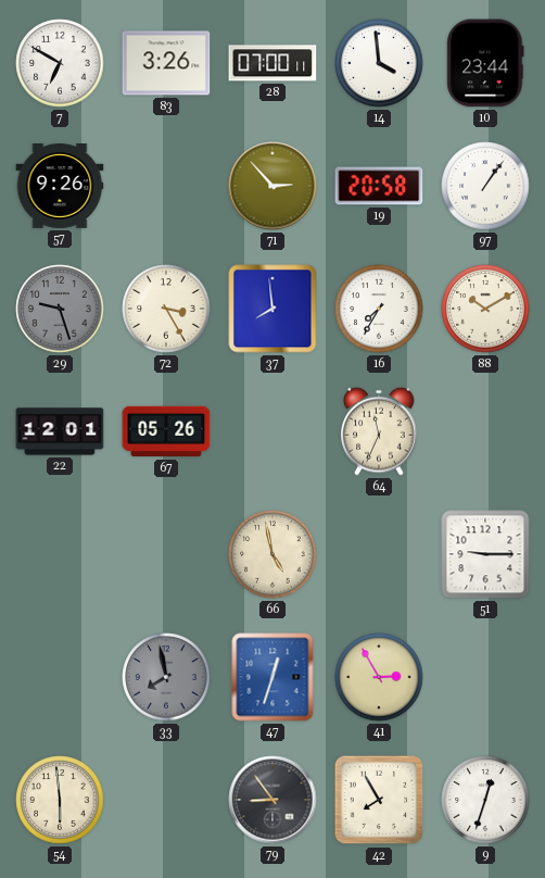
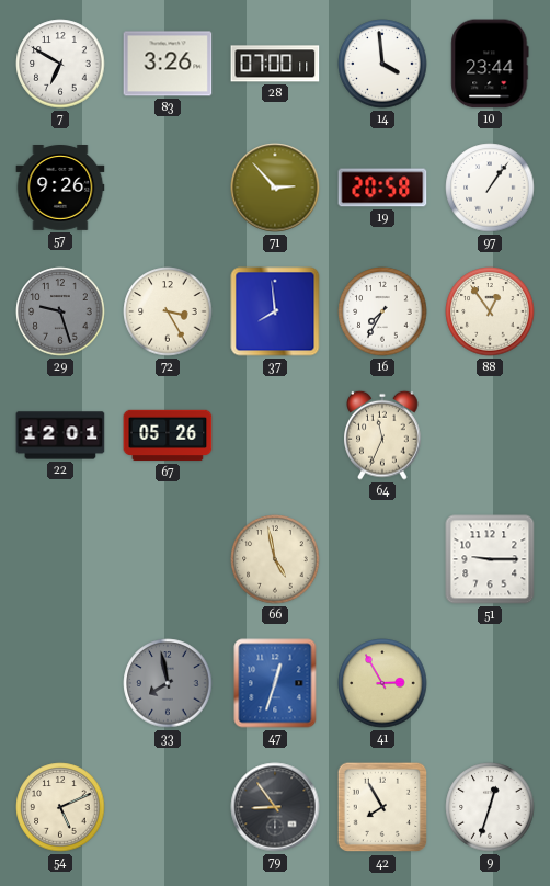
88: 10:10 -> 12:54
54: 5:59 -> 5:11
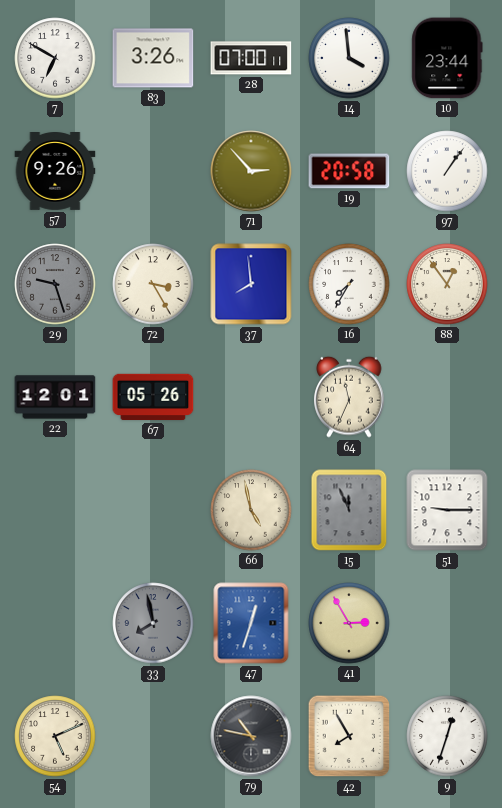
15: none -> 11:56
79: 8:54 -> 10:47
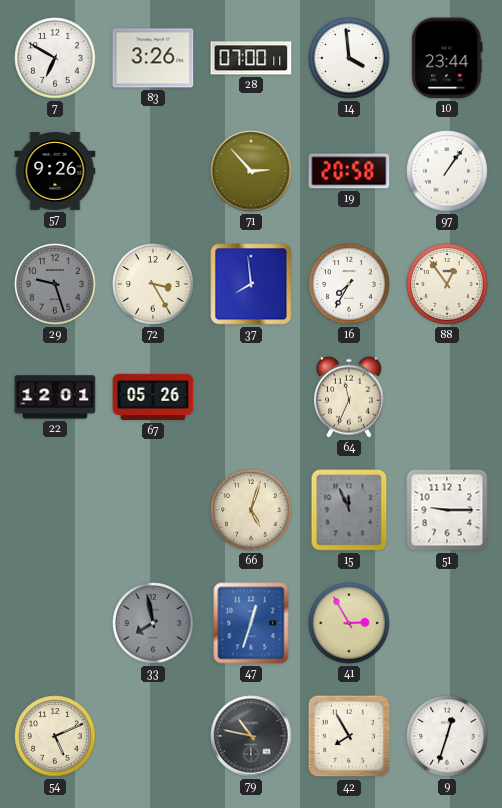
66: 4:58 -> 5:03
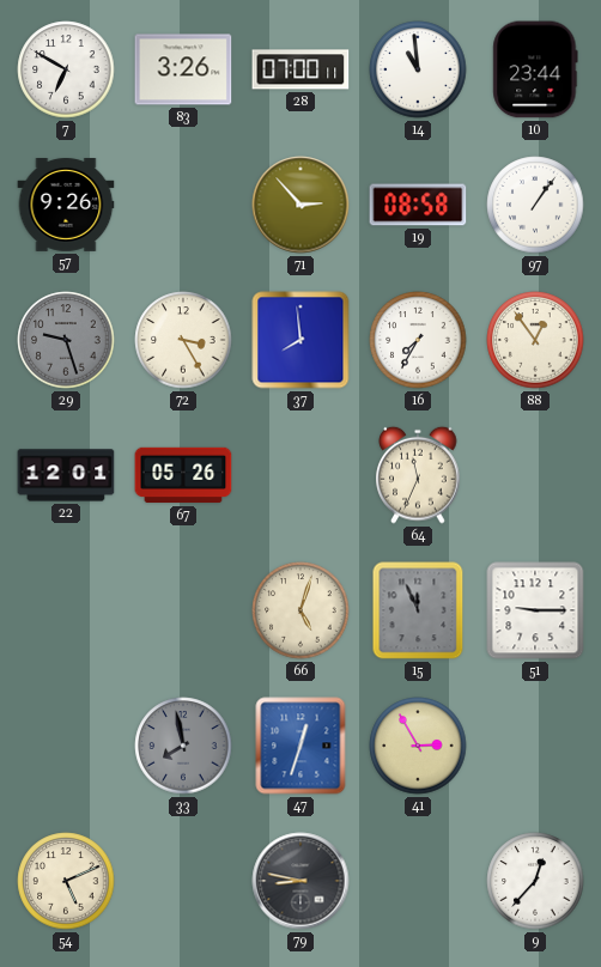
14: 3:59 -> 10:59
19: 20:58 -> 08:58
79: 10:47 -> 8:47
42: 7:55 -> none
9: 12:33 -> 12:37
